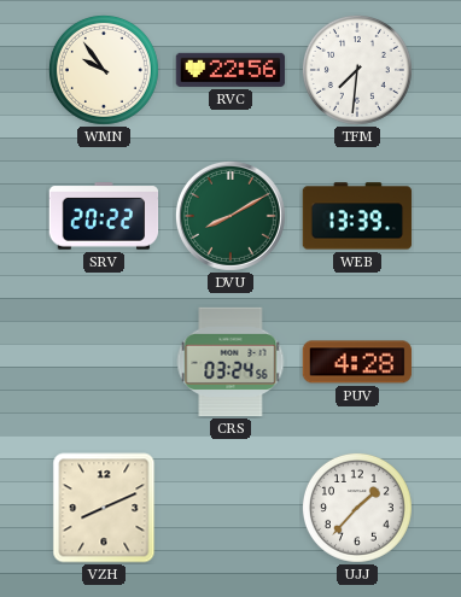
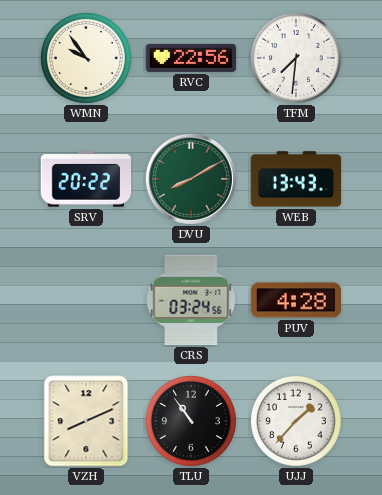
WEB: 13:39 -> 13:43
TLU: none -> 10:54
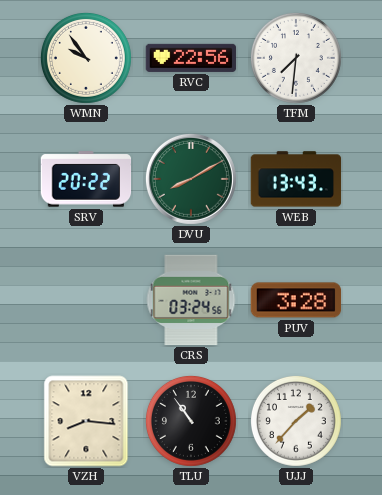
PUV: 4:28 -> 3:28
VZH: 8:11 -> 8:16
